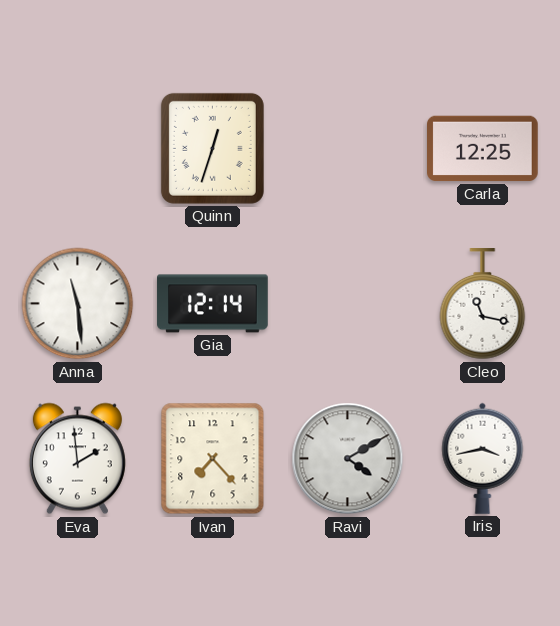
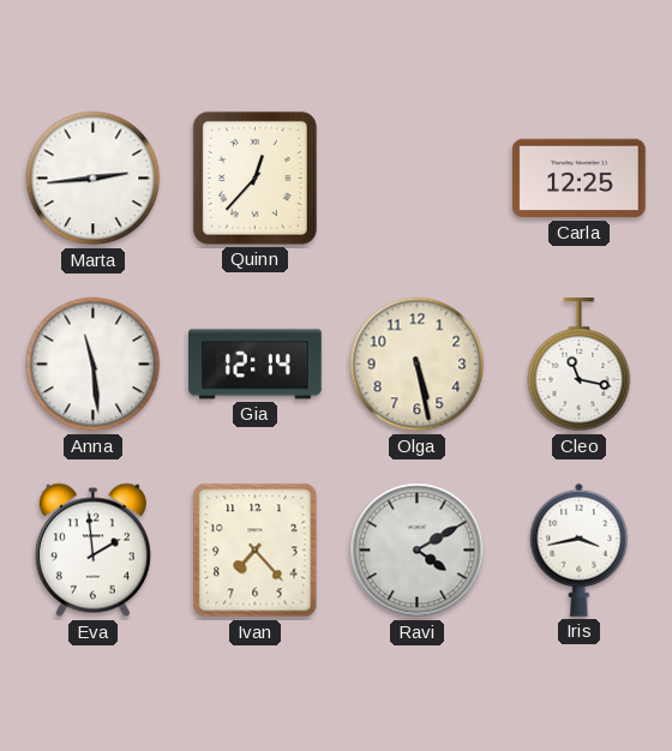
Marta: none -> 2:44
Quinn: 12:33 -> 12:37
Olga: none -> 5:28
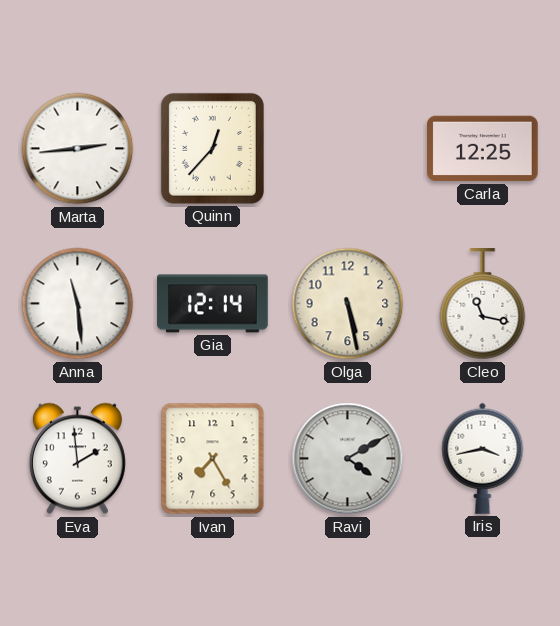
Ivan: 7:23 -> 7:25
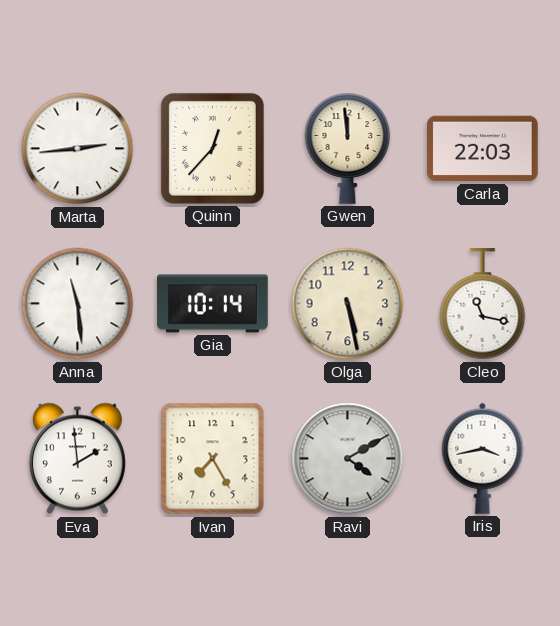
Gwen: none -> 11:59
Carla: 12:25 -> 22:03
Gia: 12:14 -> 10:14
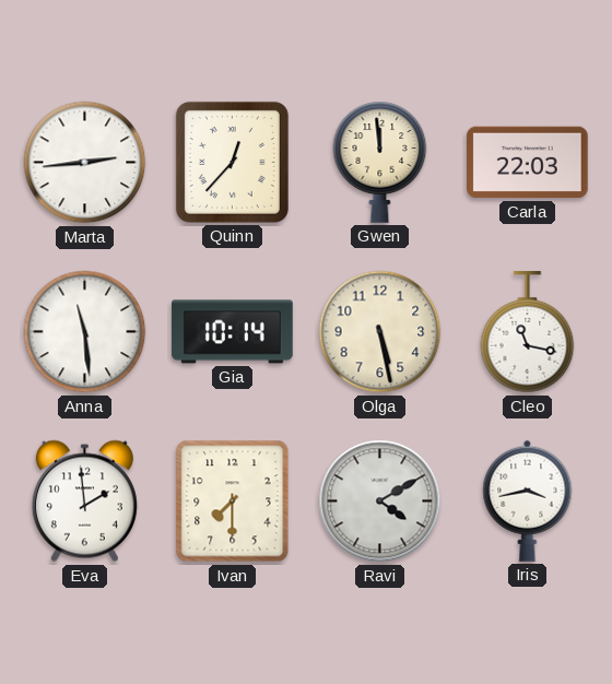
Ivan: 7:25 -> 7:30
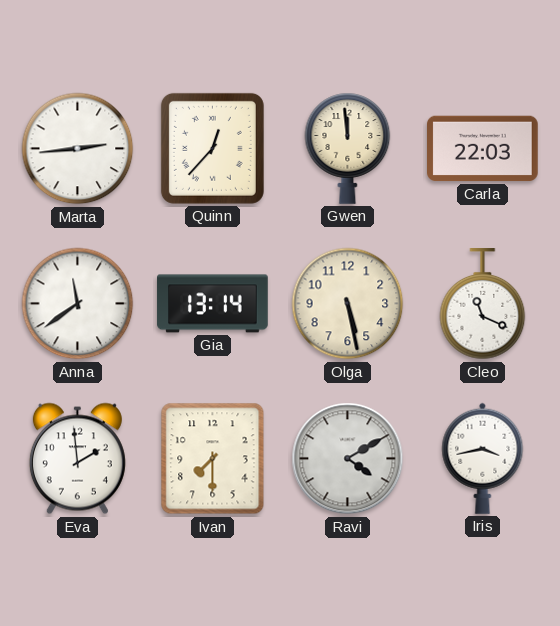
Anna: 11:29 -> 11:39
Gia: 10:14 -> 13:14
Cleo: 11:17 -> 11:19
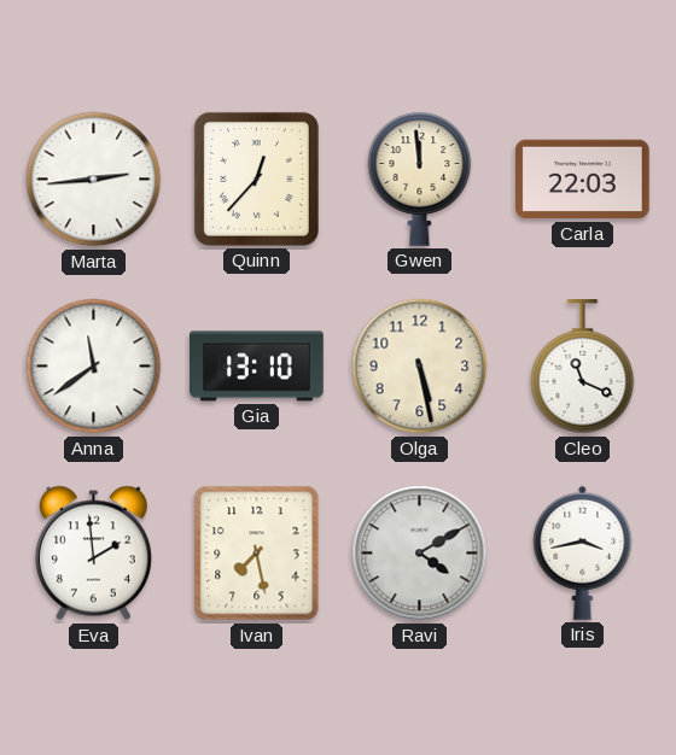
Gia: 13:14 -> 13:10
Ivan: 7:30 -> 7:28
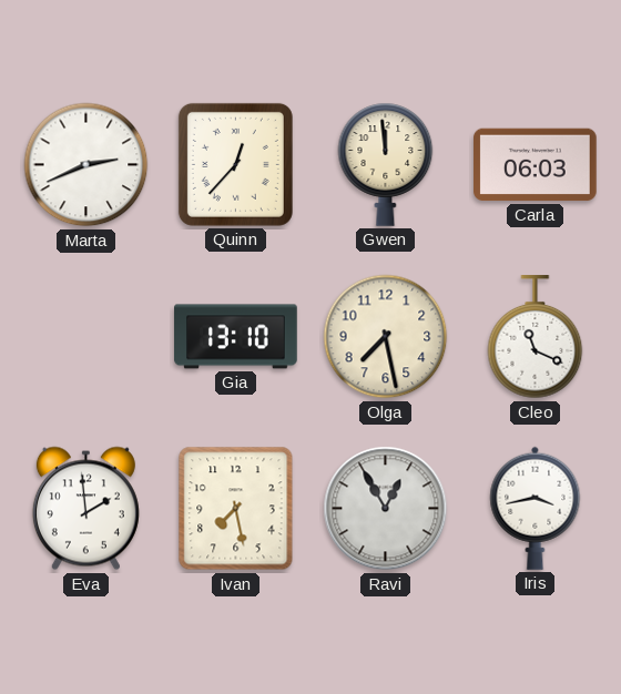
Marta: 2:44 -> 2:41
Carla: 22:03 -> 06:03
Anna: 11:39 -> none
Olga: 5:28 -> 7:28
Ravi: 4:10 -> 12:55
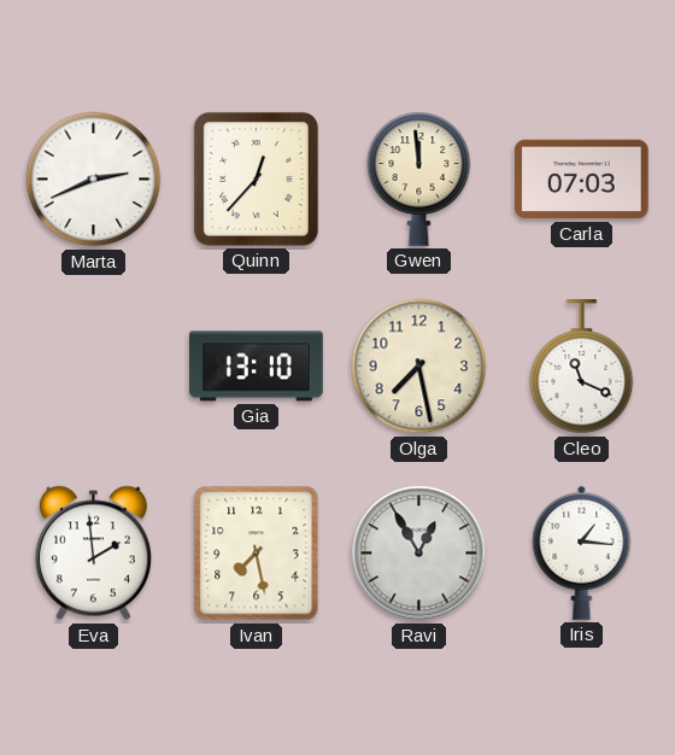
Carla: 06:03 -> 07:03
Iris: 3:43 -> 1:16
